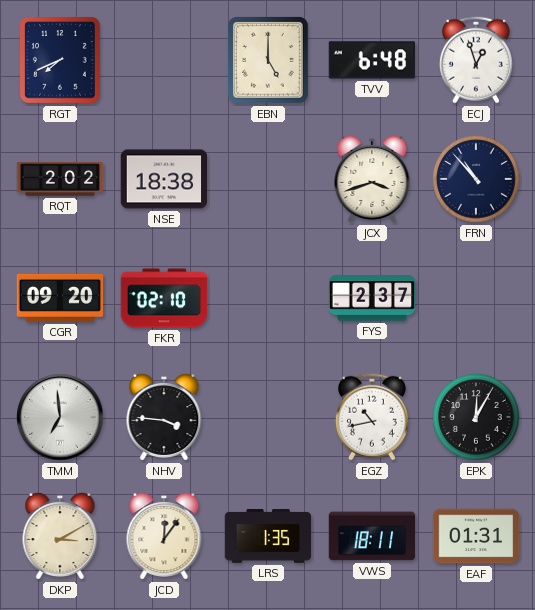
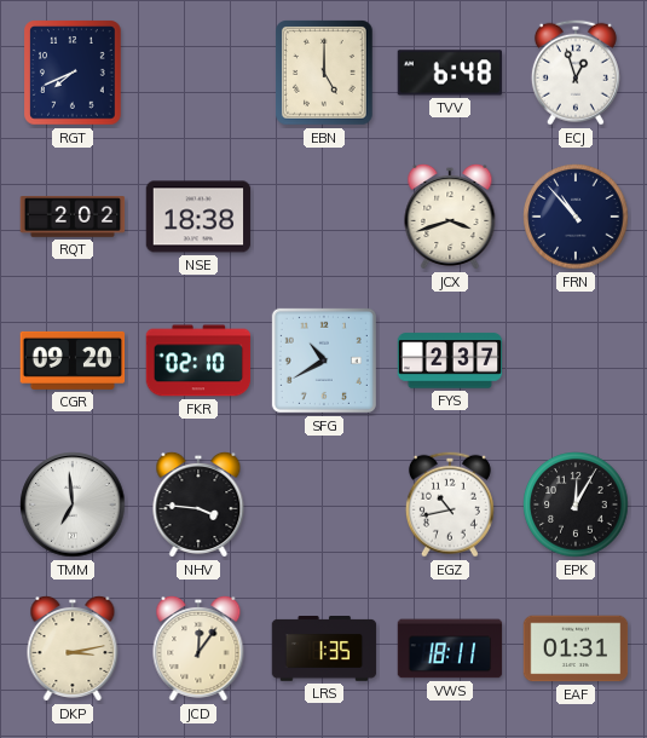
SFG: none -> 10:40
DKP: 3:10 -> 3:13
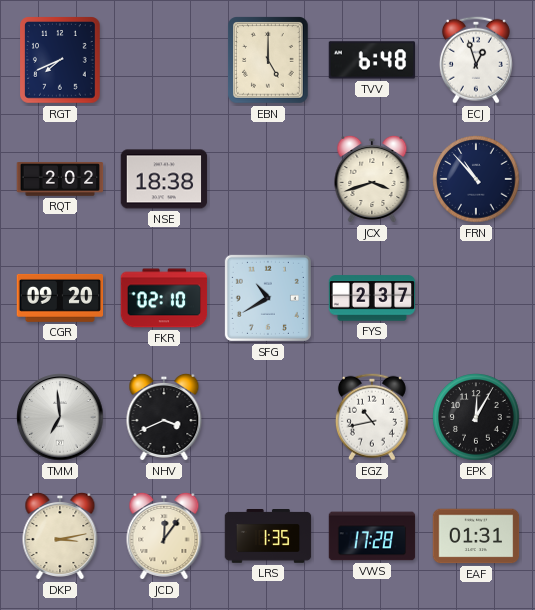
NHV: 3:46 -> 3:41
VWS: 18:11 -> 17:28
